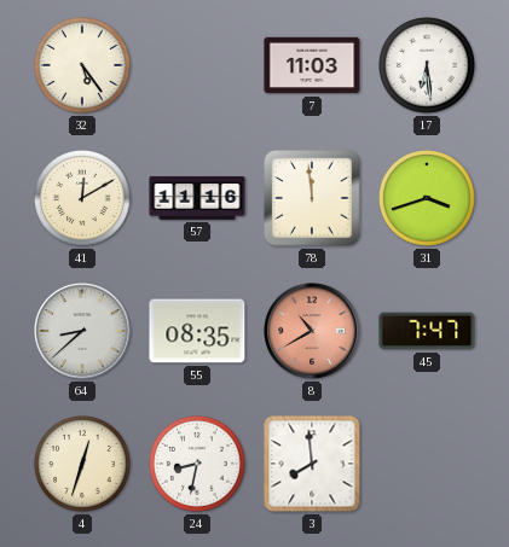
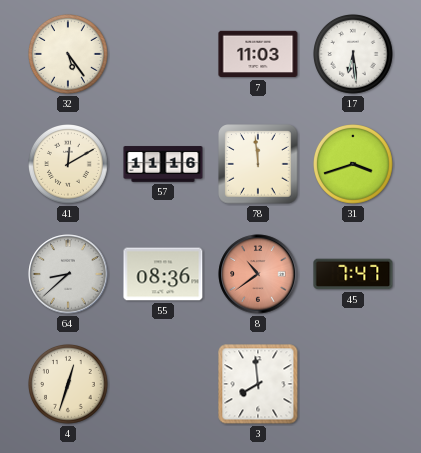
55: 08:35 -> 08:36
8: 10:40 -> 10:39
24: 8:32 -> none
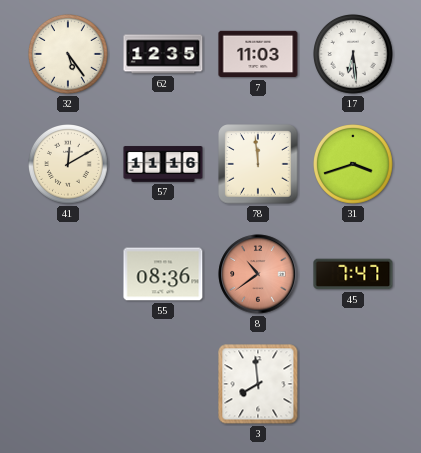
62: none -> 12:35
64: 8:38 -> none
4: 12:33 -> none
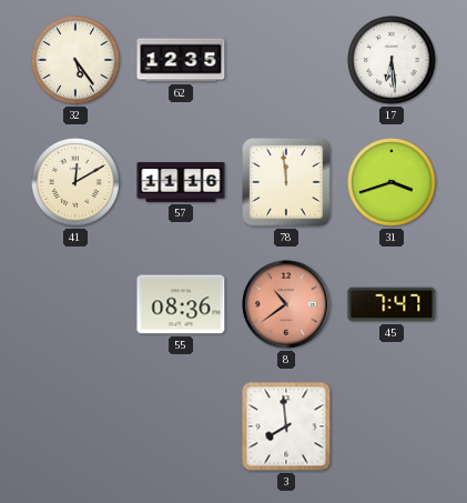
7: 11:03 -> none
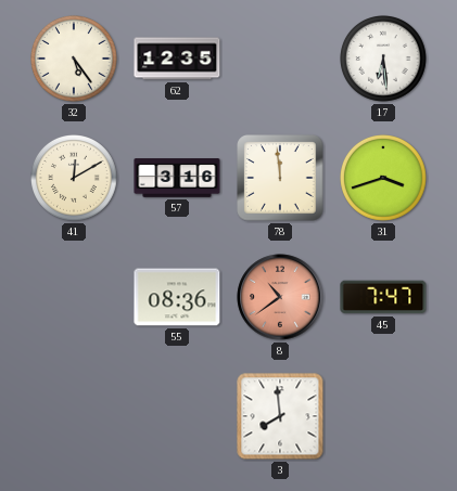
57: 11:16 -> 3:16
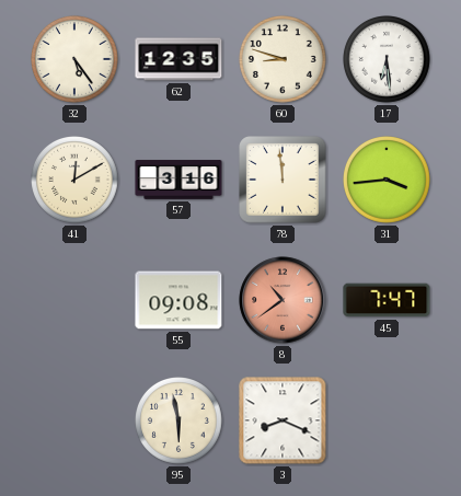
60: none -> 8:48
31: 3:42 -> 3:44
55: 08:36 -> 09:08
95: none -> 5:58
3: 7:59 -> 8:19
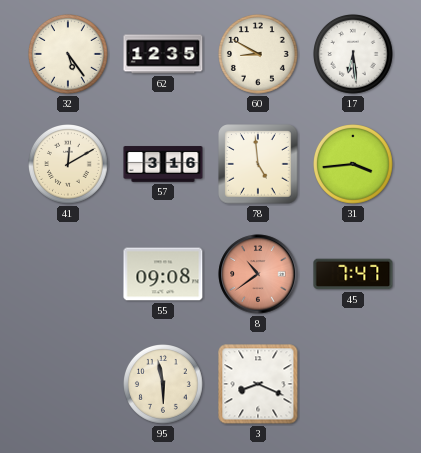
60: 8:48 -> 8:50
78: 11:59 -> 4:59
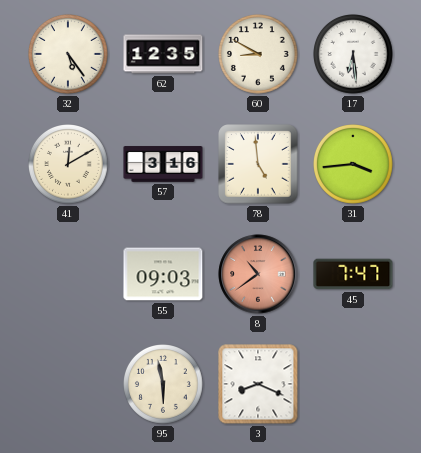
55: 09:08 -> 09:03
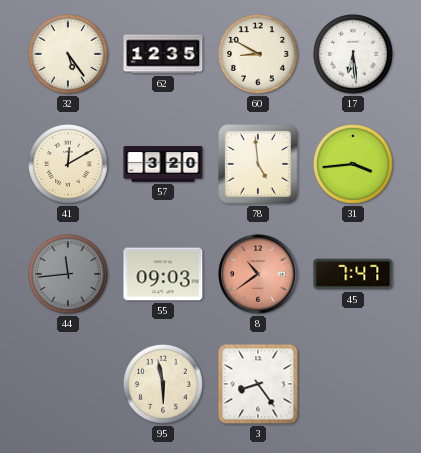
57: 3:16 -> 3:20
44: none -> 11:44
3: 8:19 -> 8:24
